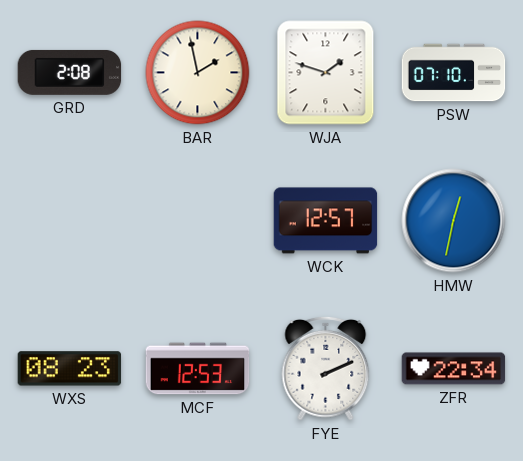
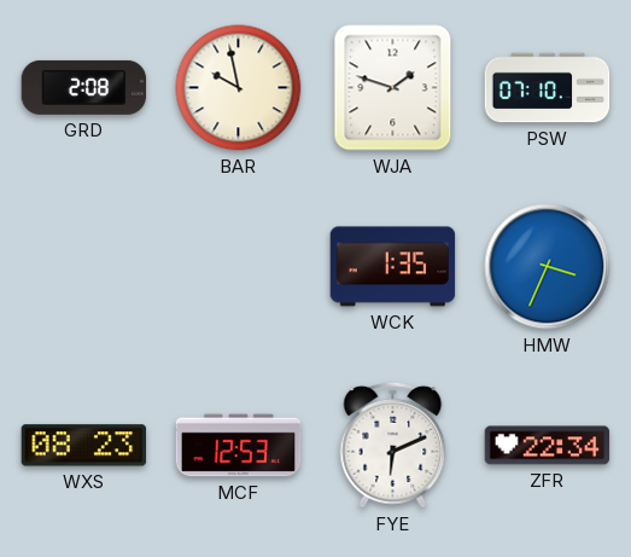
BAR: 1:58 -> 9:58
WCK: 12:57 -> 1:35
HMW: 12:32 -> 3:34
FYE: 2:11 -> 6:11
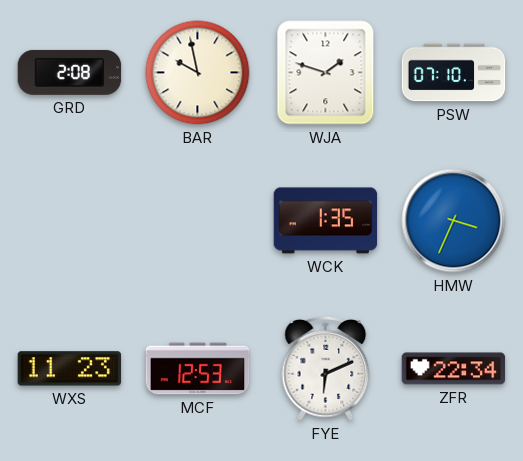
WXS: 08:23 -> 11:23
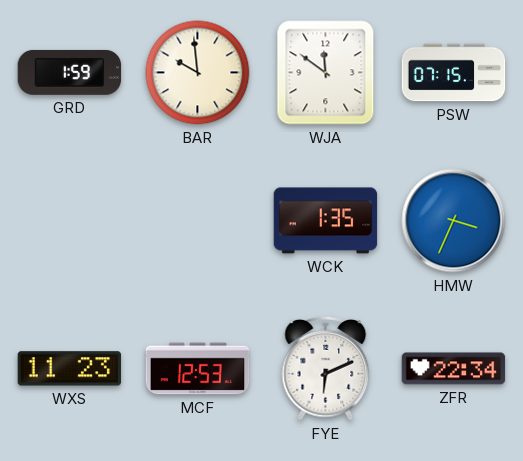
GRD: 2:08 -> 1:59
BAR: 9:58 -> 9:59
WJA: 1:48 -> 11:51
PSW: 07:10 -> 07:15
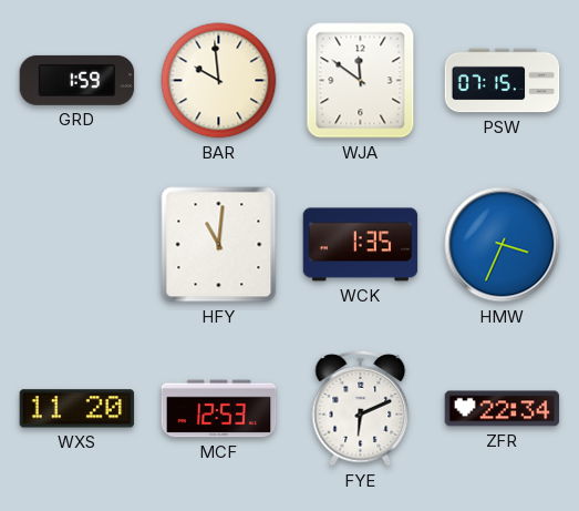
HFY: none -> 11:01
WXS: 11:23 -> 11:20
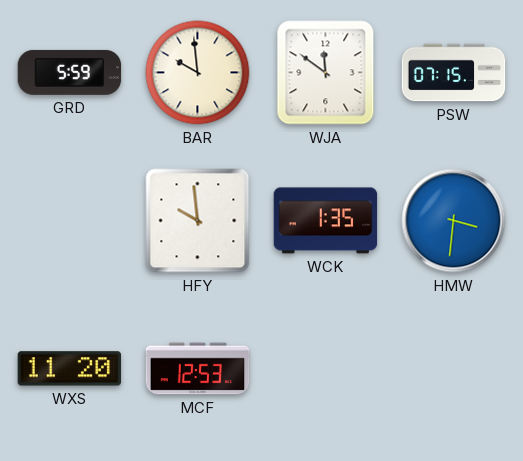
GRD: 1:59 -> 5:59
HFY: 11:01 -> 9:59
HMW: 3:34 -> 3:31
FYE: 6:11 -> none
ZFR: 22:34 -> none
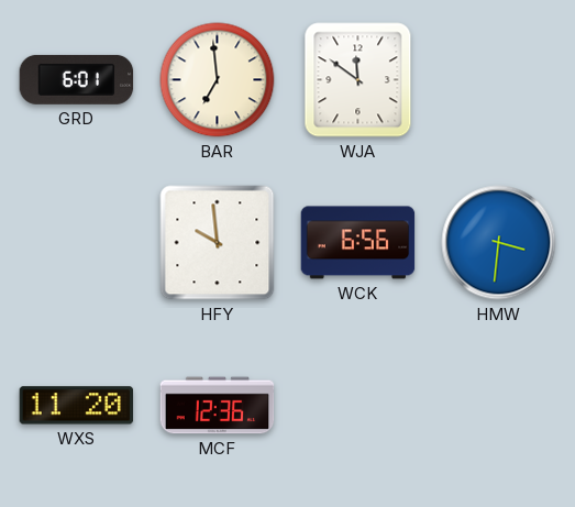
GRD: 5:59 -> 6:01
BAR: 9:59 -> 6:59
PSW: 07:15 -> none
WCK: 1:35 -> 6:56
MCF: 12:53 -> 12:36
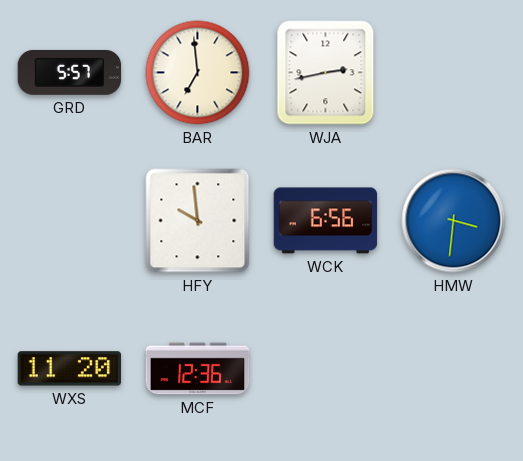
GRD: 6:01 -> 5:57
WJA: 11:51 -> 2:43
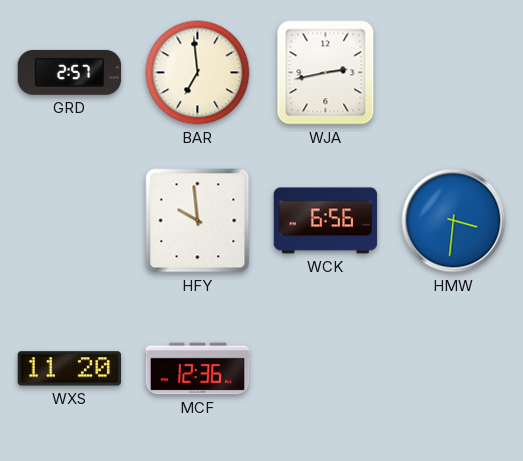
GRD: 5:57 -> 2:57
